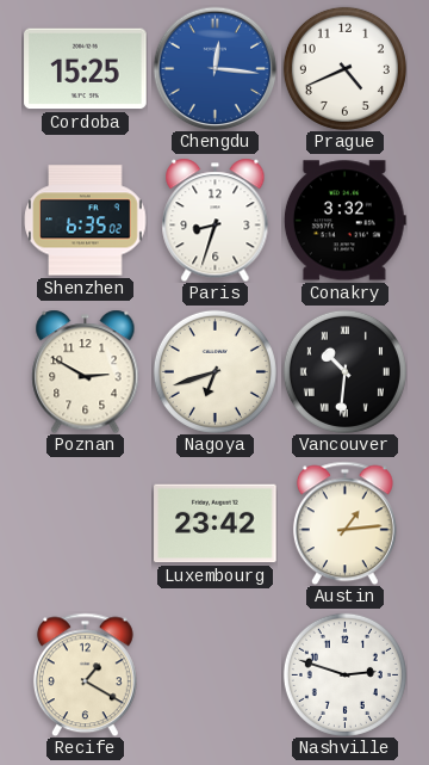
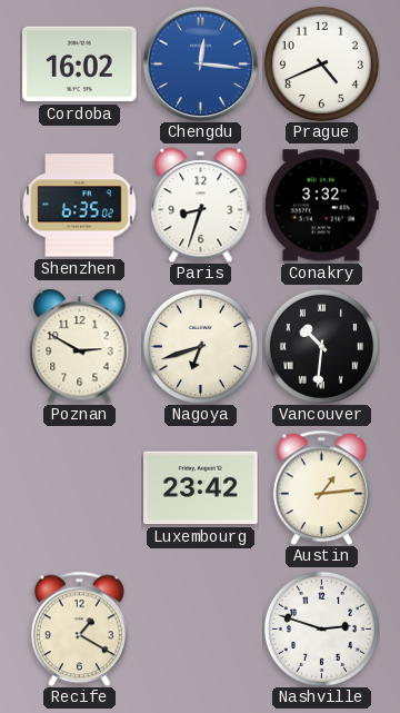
Cordoba: 15:25 -> 16:02
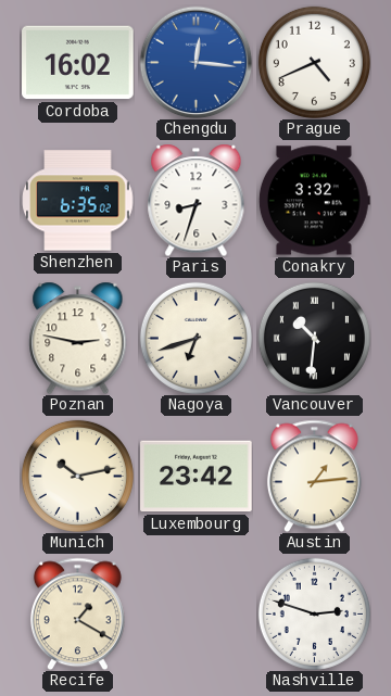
Poznan: 2:50 -> 2:47
Munich: none -> 10:13
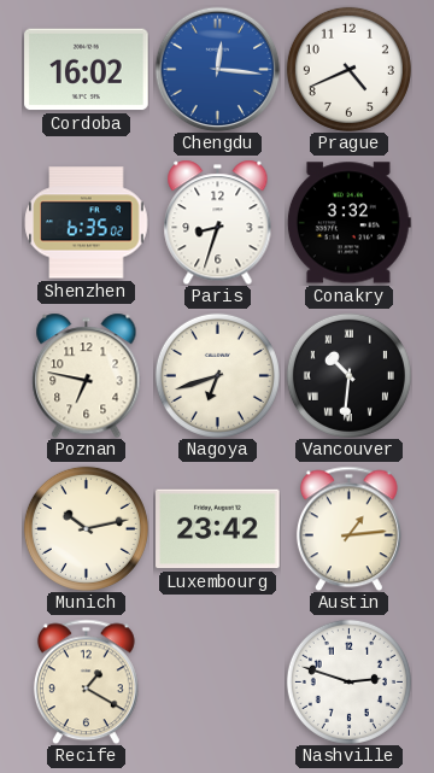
Poznan: 2:47 -> 6:47
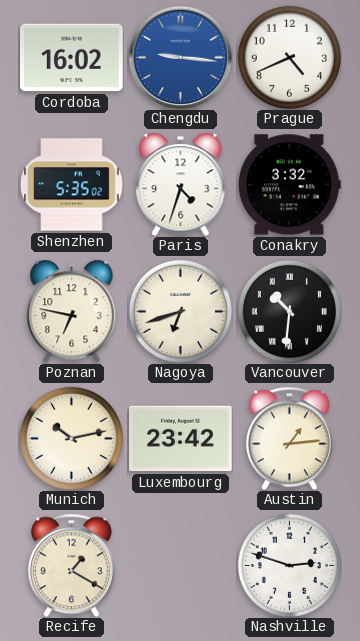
Chengdu: 12:16 -> 9:16
Shenzhen: 6:35 -> 5:35
Paris: 8:33 -> 4:33
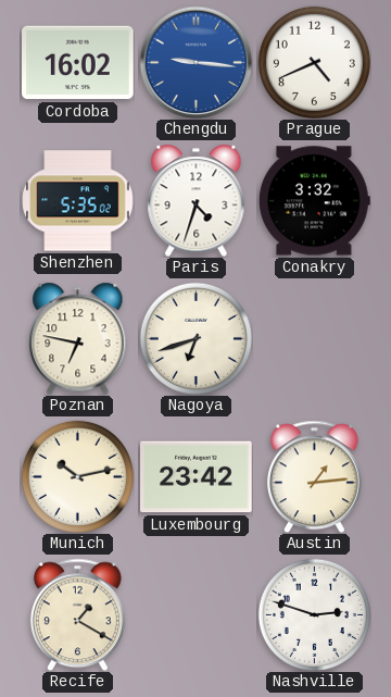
Vancouver: 10:31 -> none
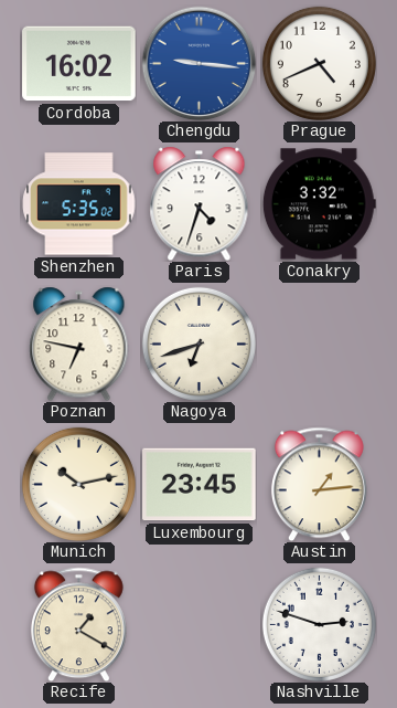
Luxembourg: 23:42 -> 23:45
